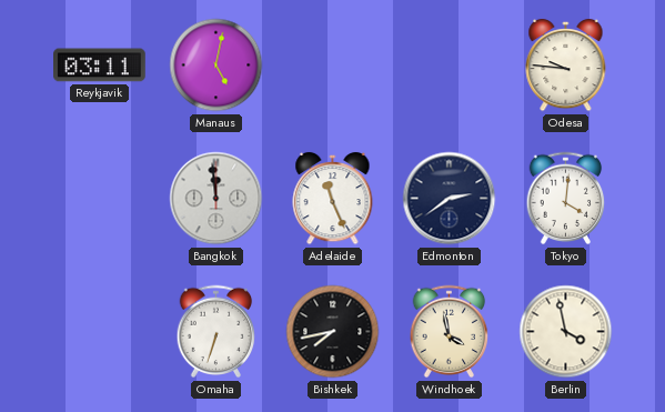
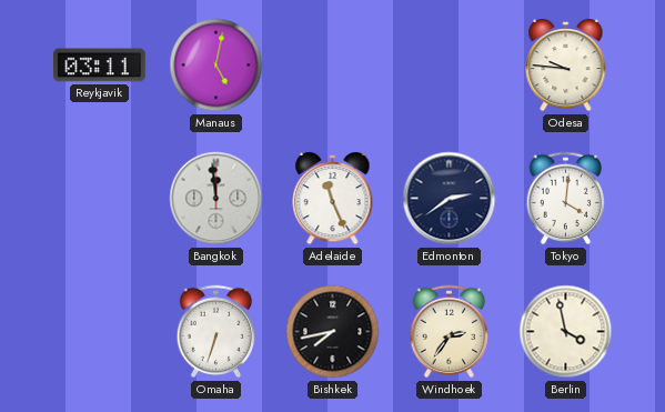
Windhoek: 3:58 -> 2:36
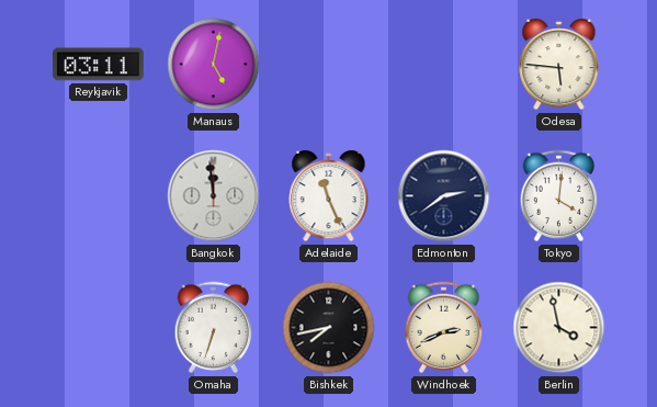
Odesa: 9:46 -> 5:46
Windhoek: 2:36 -> 2:41
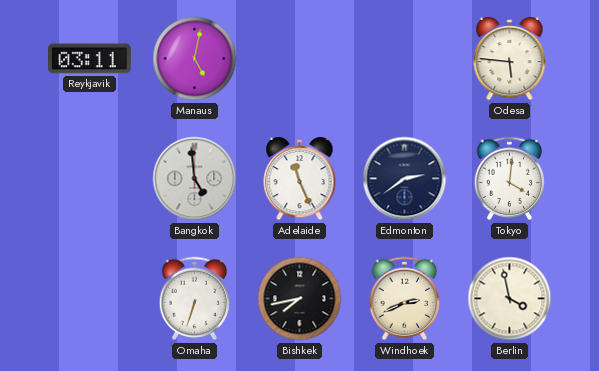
Bangkok: 11:59 -> 4:59
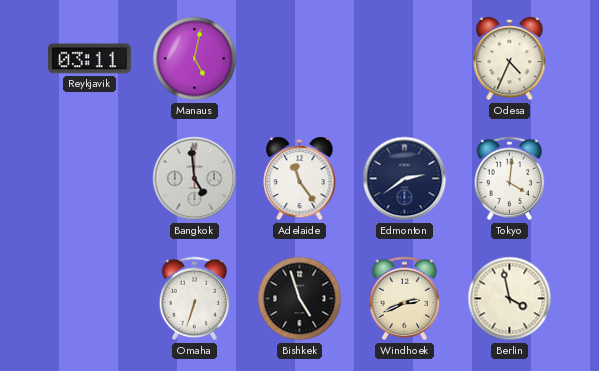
Odesa: 5:46 -> 4:34
Adelaide: 11:26 -> 11:24
Bishkek: 7:43 -> 4:57
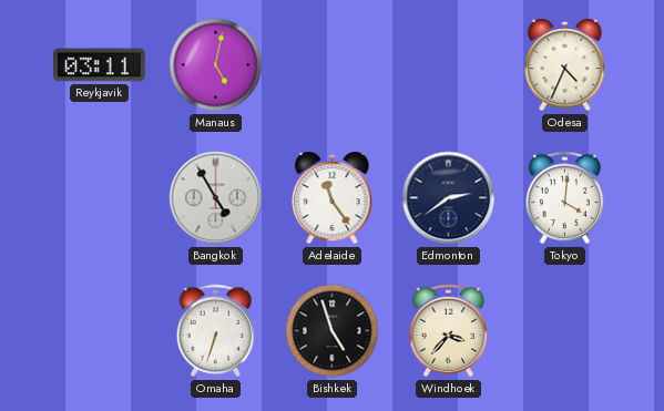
Bangkok: 4:59 -> 4:55
Windhoek: 2:41 -> 3:37
Berlin: 3:58 -> none
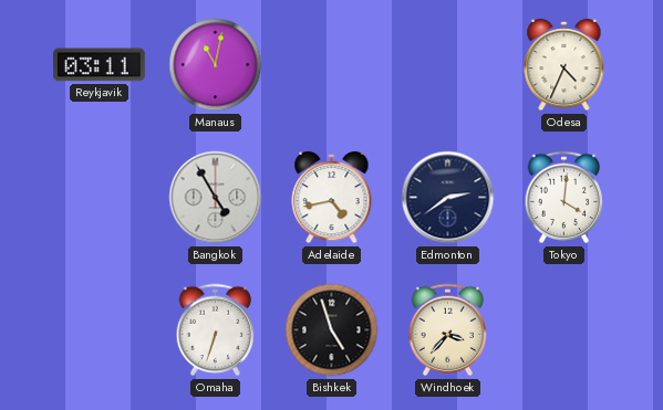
Manaus: 5:02 -> 11:02
Adelaide: 11:24 -> 4:43
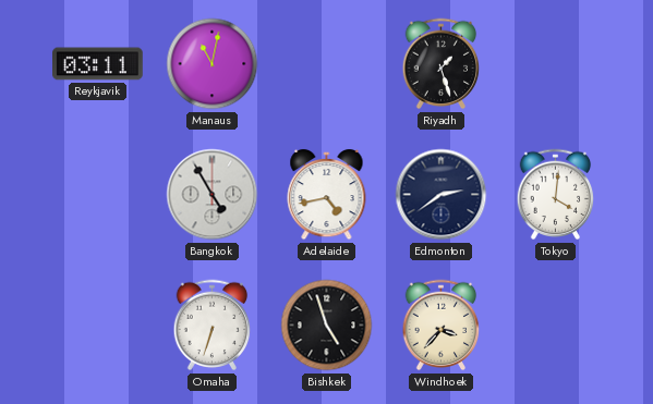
Riyadh: none -> 1:27
Odesa: 4:34 -> none
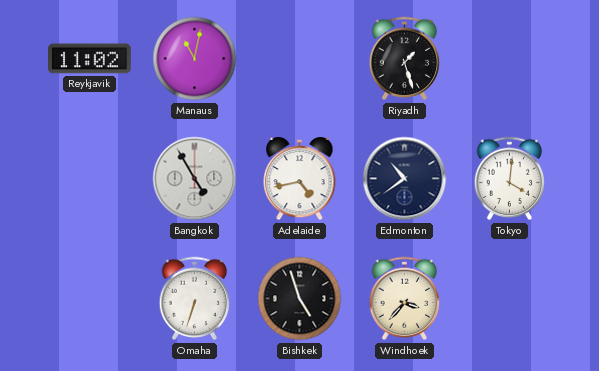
Reykjavik: 03:11 -> 11:02
Edmonton: 2:39 -> 10:39
